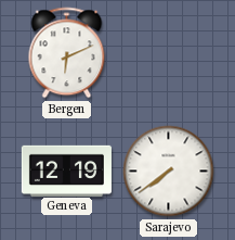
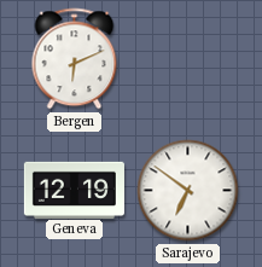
Sarajevo: 7:39 -> 6:51
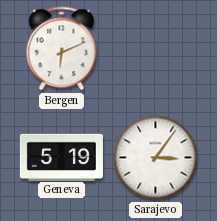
Geneva: 12:19 -> 5:19
Sarajevo: 6:51 -> 3:06
